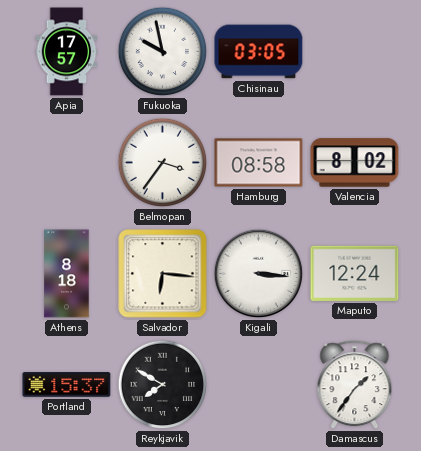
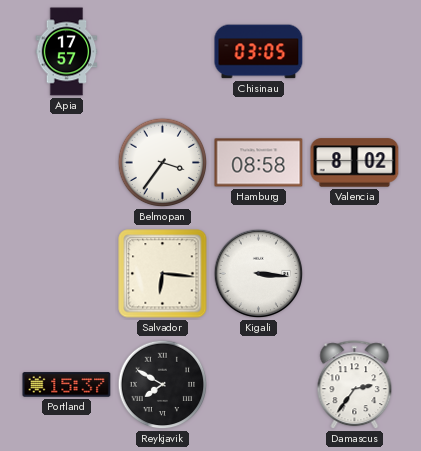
Fukuoka: 9:58 -> none
Athens: 8:18 -> none
Maputo: 12:24 -> none
Damascus: 1:36 -> 2:36
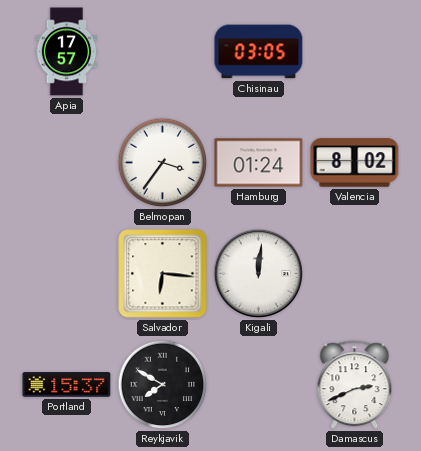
Hamburg: 08:58 -> 01:24
Kigali: 3:16 -> 12:01
Damascus: 2:36 -> 2:41
